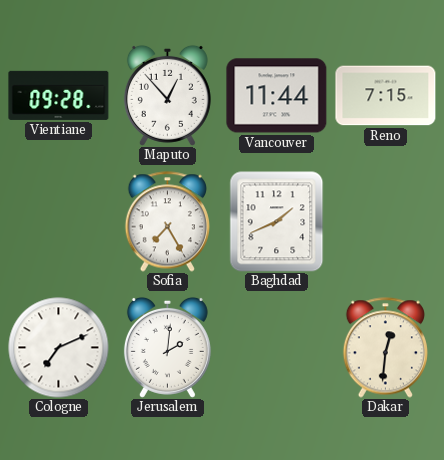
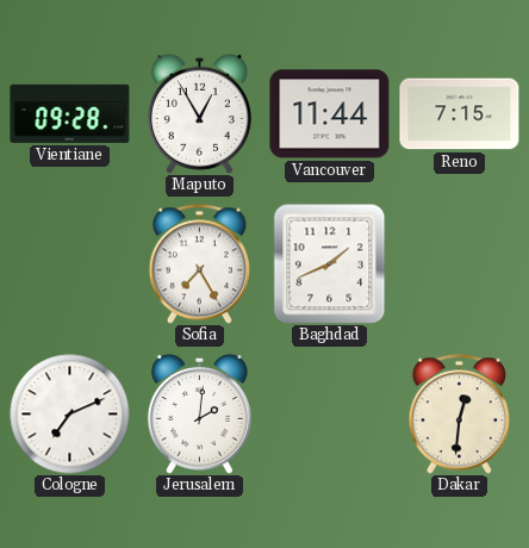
Maputo: 12:53 -> 12:55
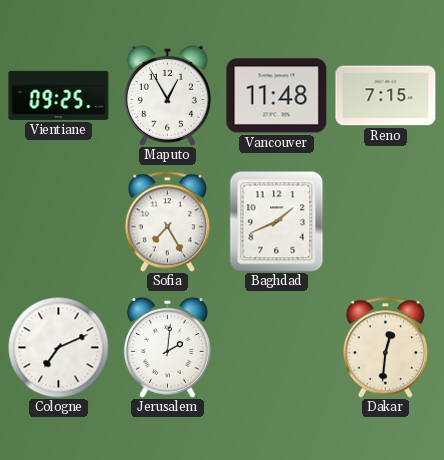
Vientiane: 09:28 -> 09:25
Vancouver: 11:44 -> 11:48
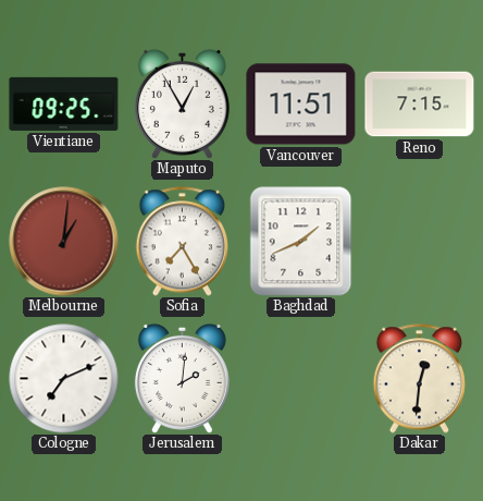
Vancouver: 11:48 -> 11:51
Melbourne: none -> 1:01
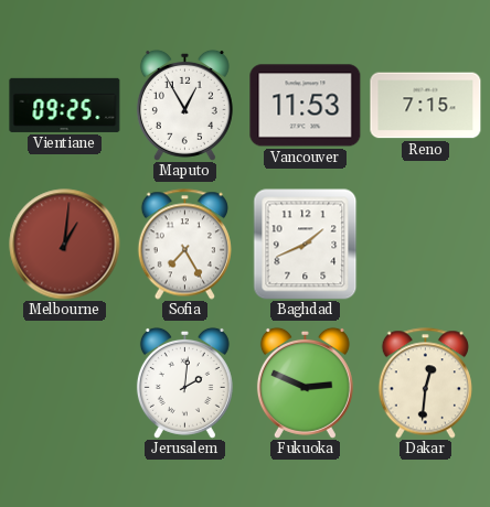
Vancouver: 11:51 -> 11:53
Cologne: 7:11 -> none
Fukuoka: none -> 2:49
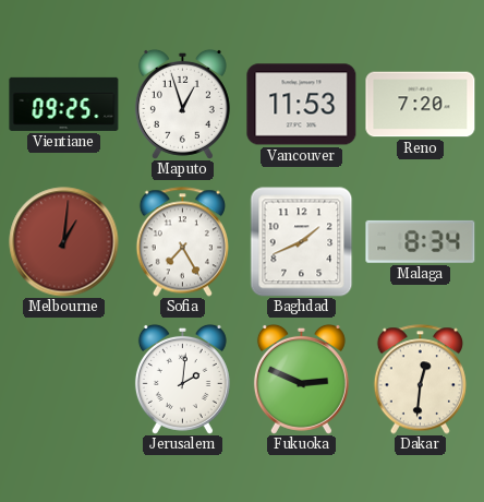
Maputo: 12:55 -> 12:57
Reno: 7:15 -> 7:20
Malaga: none -> 8:34
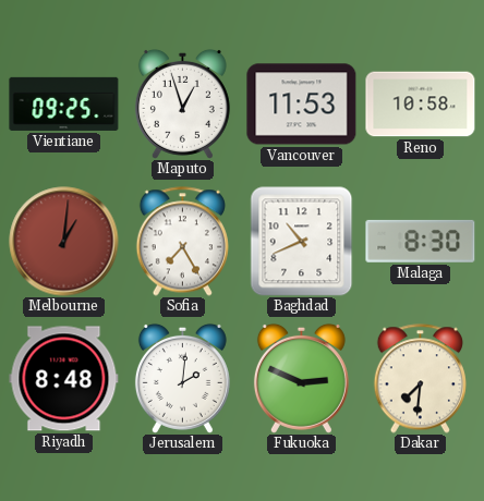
Reno: 7:20 -> 10:58
Baghdad: 1:41 -> 10:41
Malaga: 8:34 -> 8:30
Riyadh: none -> 8:48
Dakar: 12:31 -> 7:31
